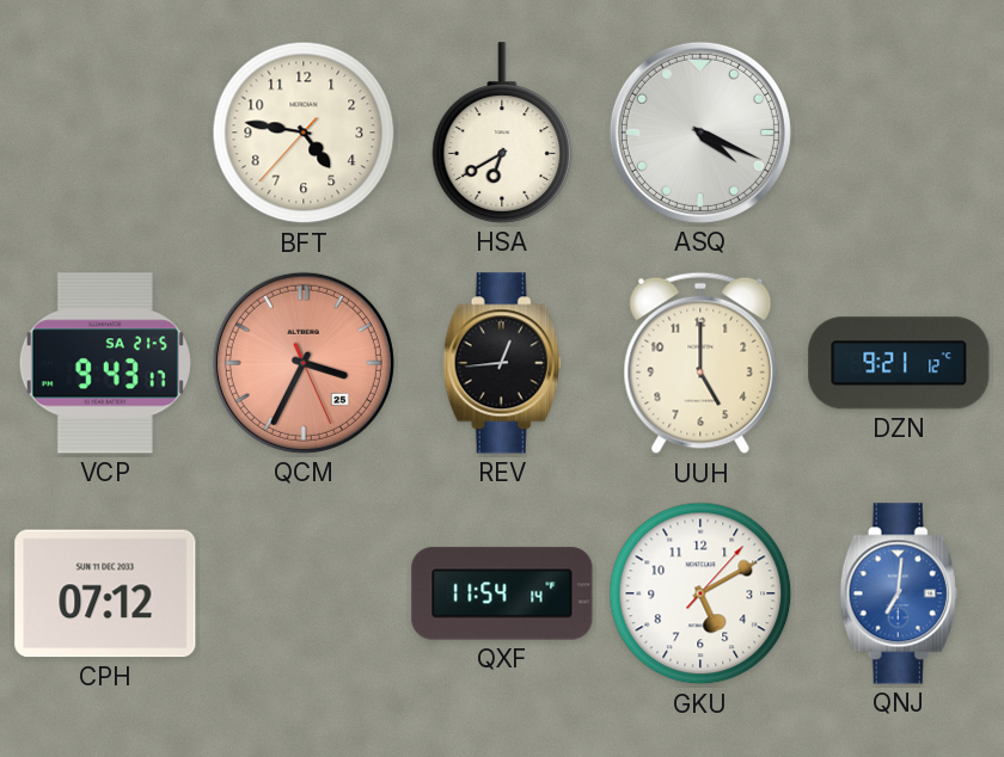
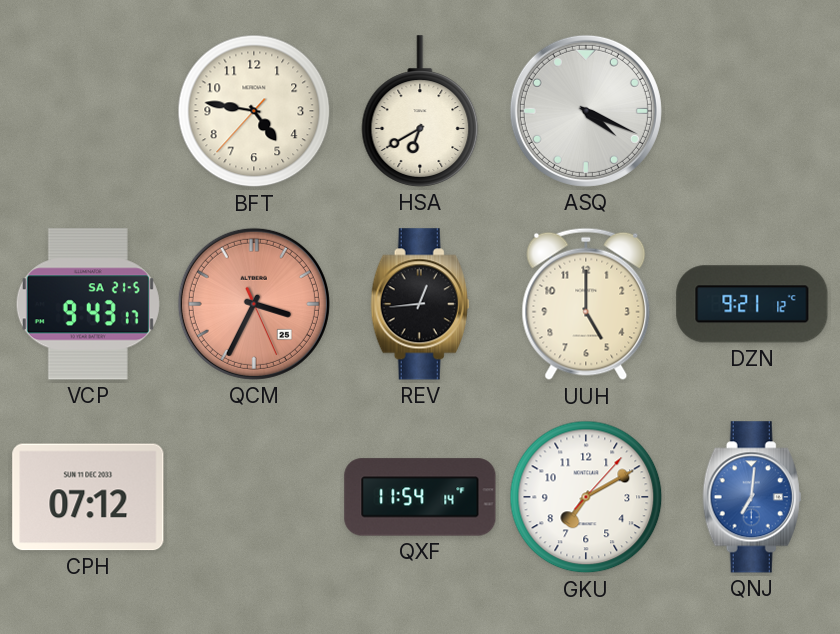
GKU: 5:10 -> 7:10
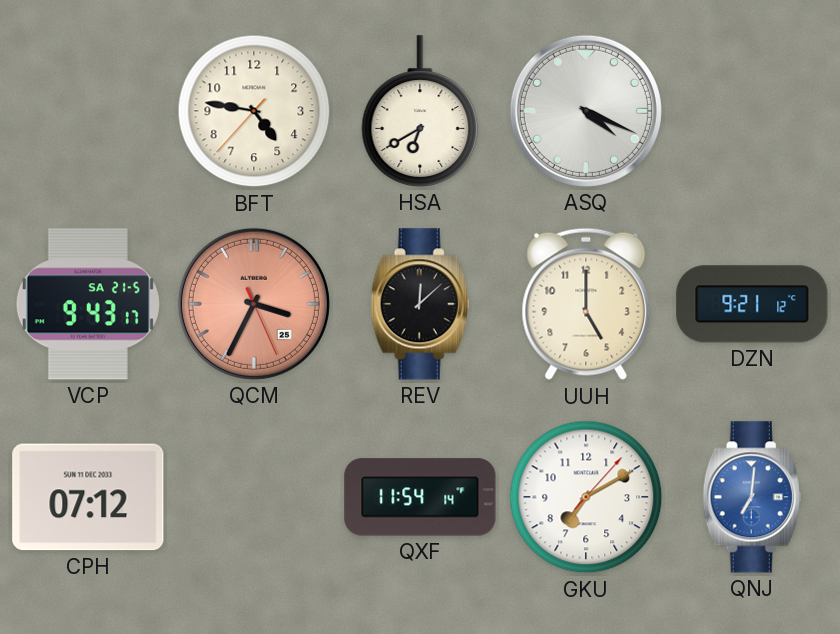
REV: 12:44 -> 12:08
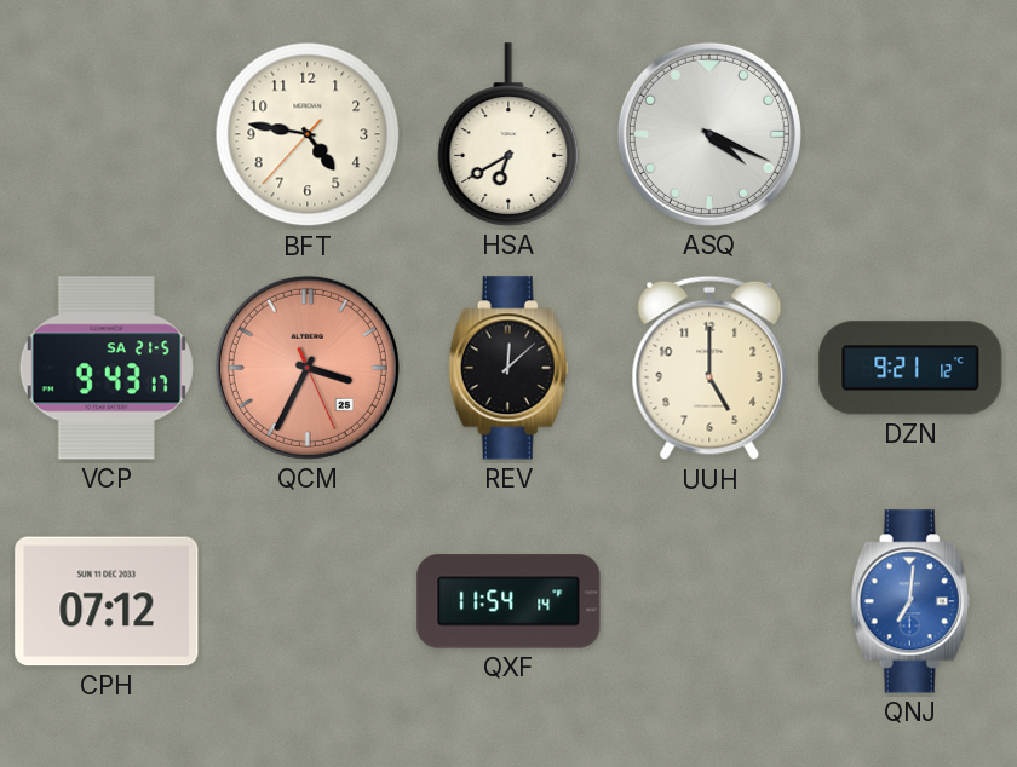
GKU: 7:10 -> none
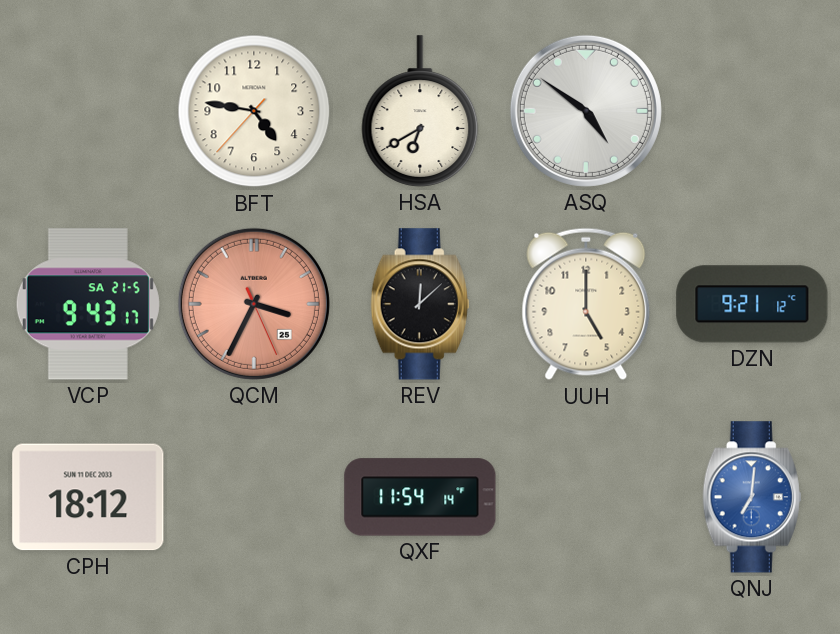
ASQ: 4:19 -> 4:51
CPH: 07:12 -> 18:12
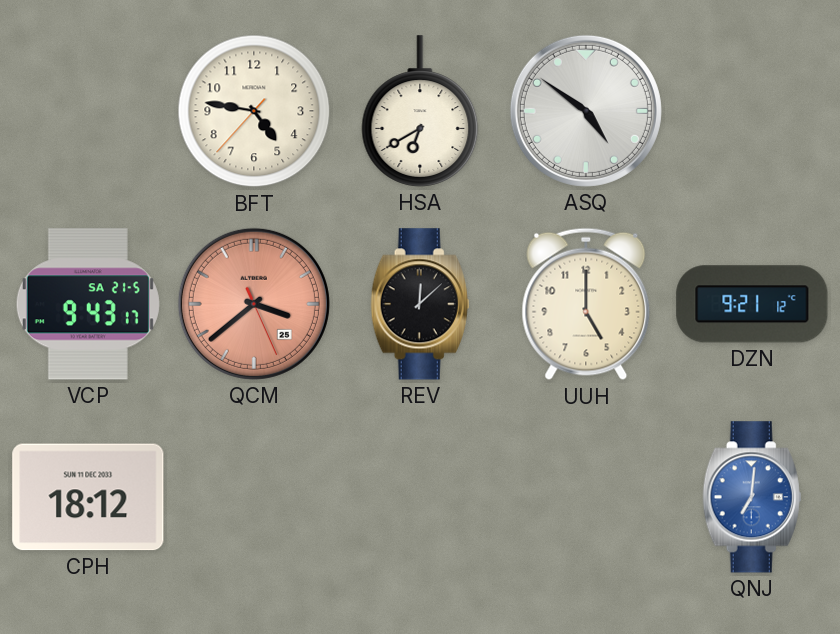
QCM: 3:34 -> 3:38
QXF: 11:54 -> none
